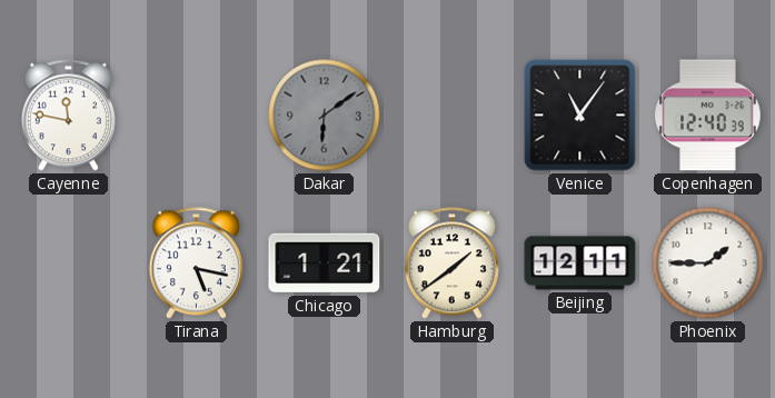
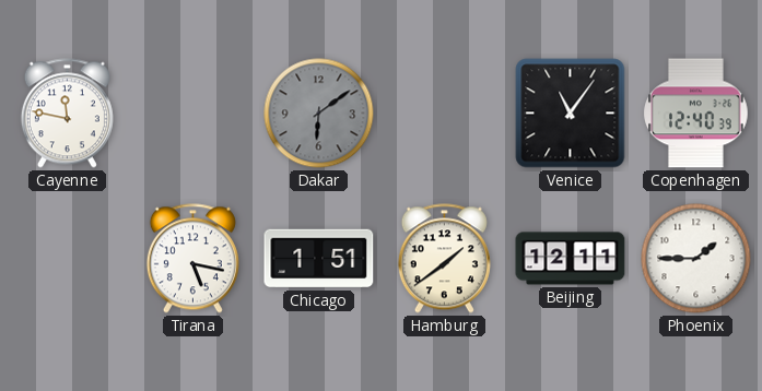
Chicago: 1:21 -> 1:51
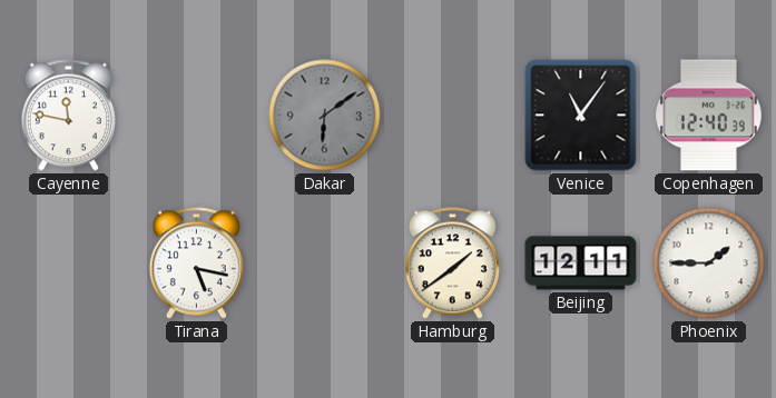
Chicago: 1:51 -> none
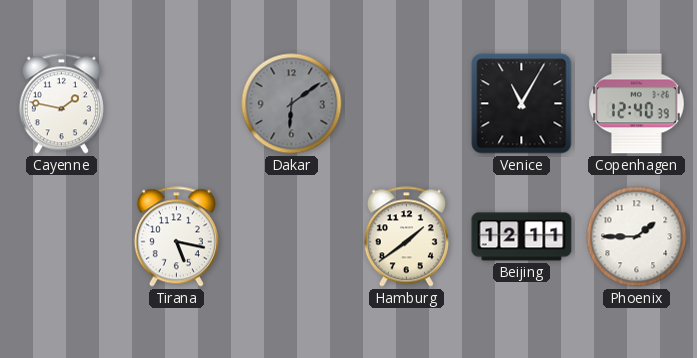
Cayenne: 11:47 -> 1:47
Venice: 11:06 -> 11:05
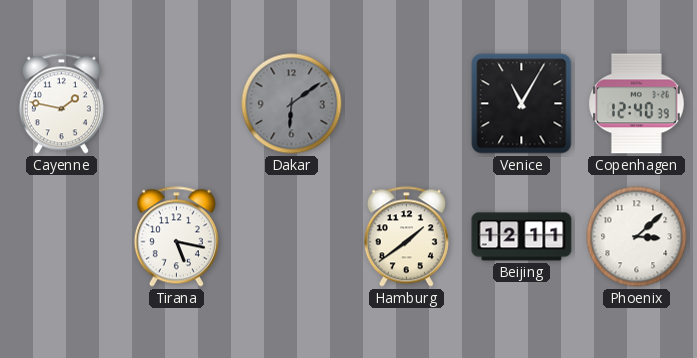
Phoenix: 1:45 -> 3:08
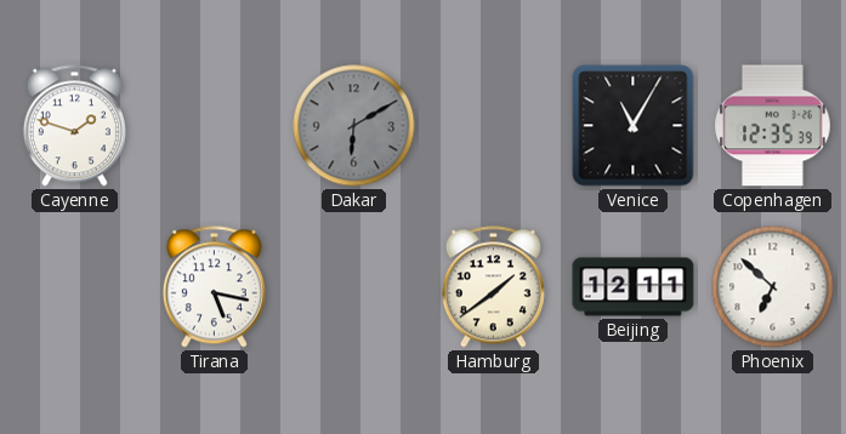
Cayenne: 1:47 -> 1:48
Dakar: 6:09 -> 6:10
Copenhagen: 12:40 -> 12:35
Phoenix: 3:08 -> 6:52
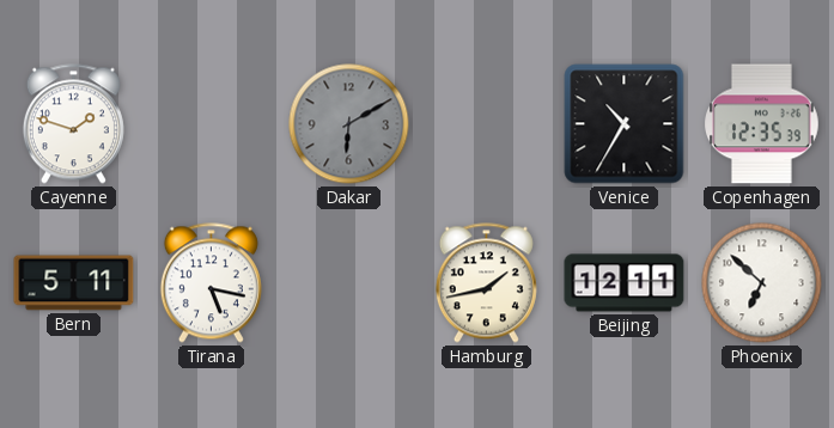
Venice: 11:05 -> 10:35
Bern: none -> 5:11
Hamburg: 1:39 -> 1:43
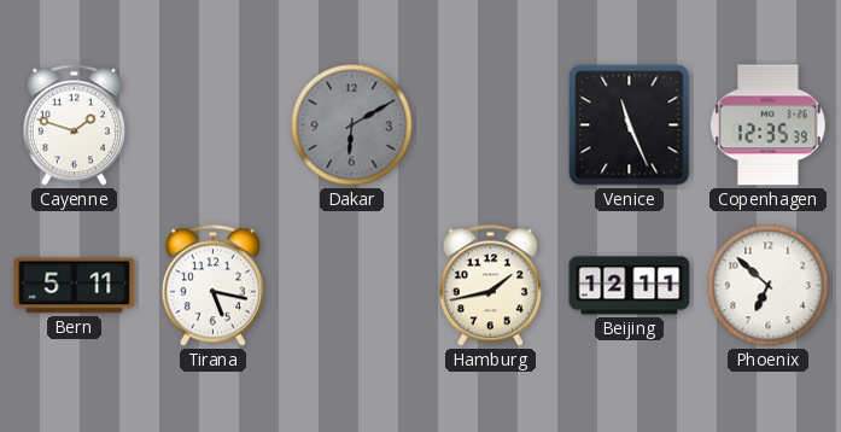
Venice: 10:35 -> 11:26
